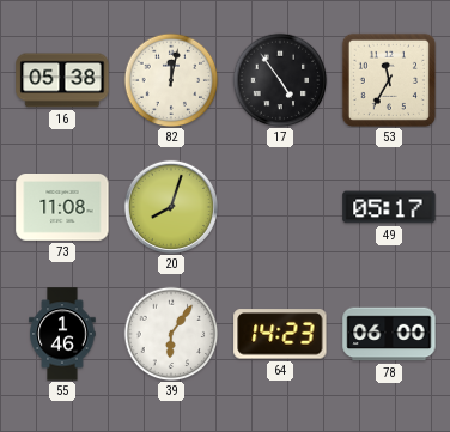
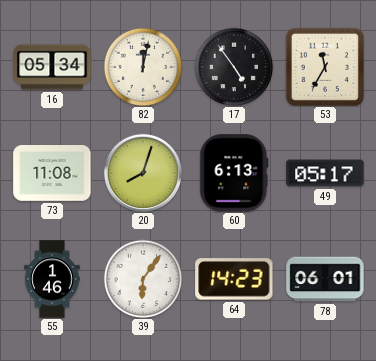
16: 05:38 -> 05:34
60: none -> 6:13
78: 06:00 -> 06:01
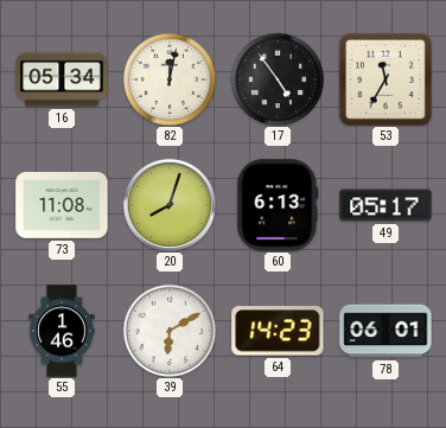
39: 6:06 -> 6:10
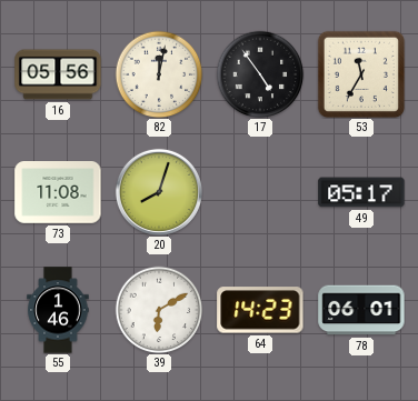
16: 05:34 -> 05:56
60: 6:13 -> none
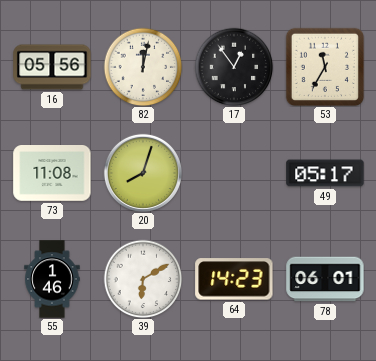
17: 4:54 -> 12:54
